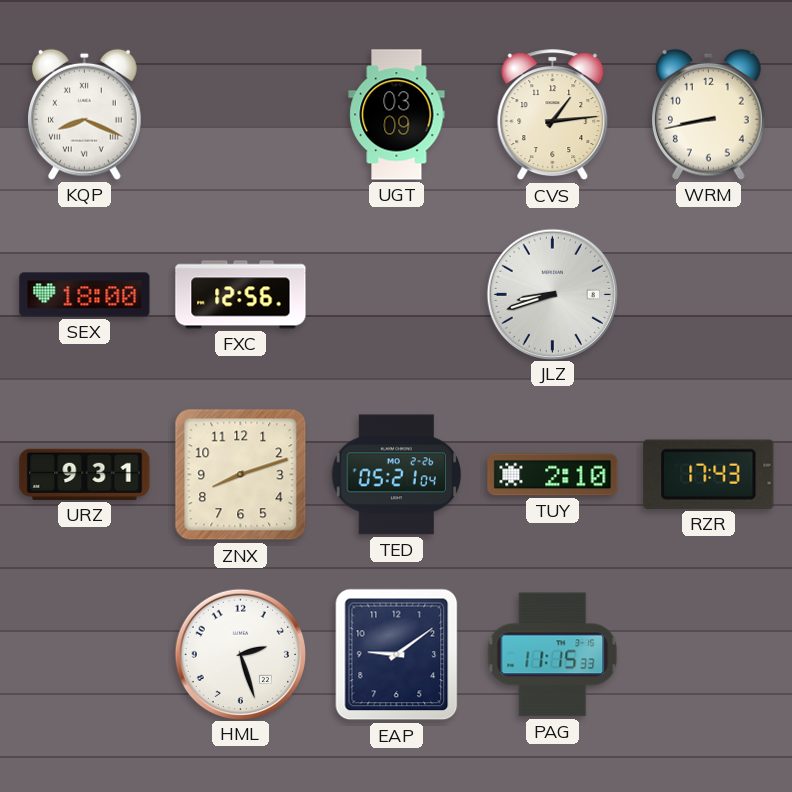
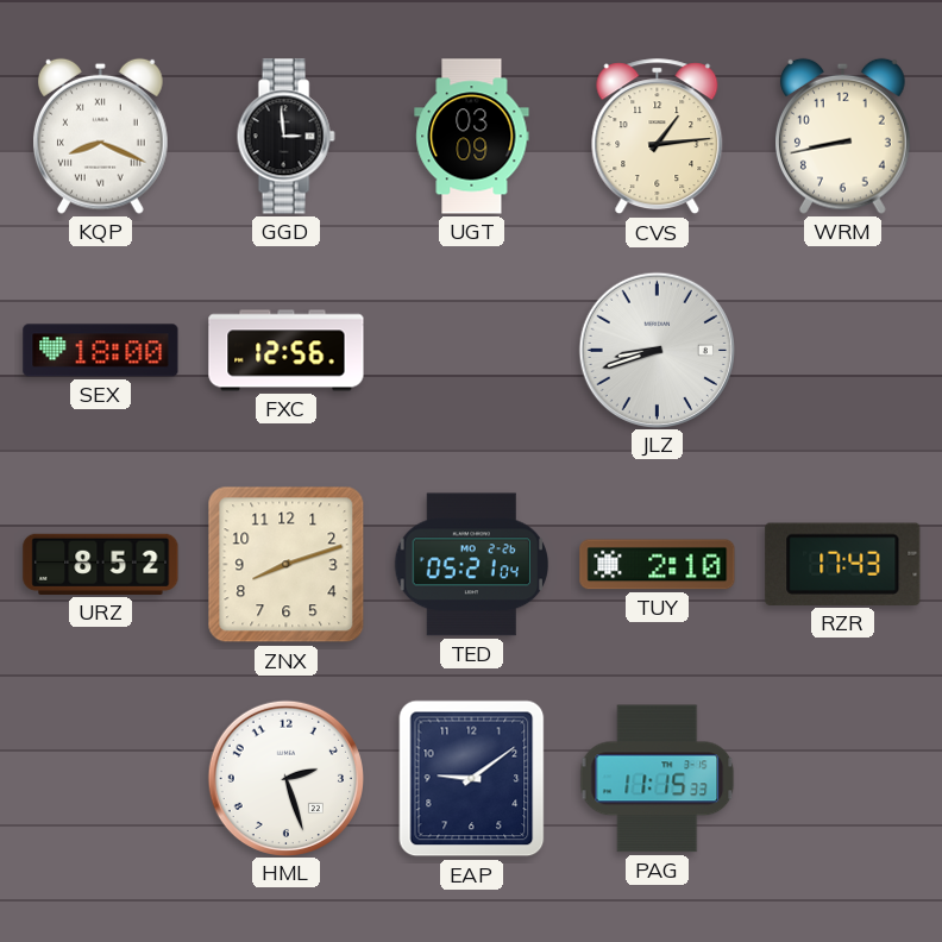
GGD: none -> 2:59
URZ: 9:31 -> 8:52
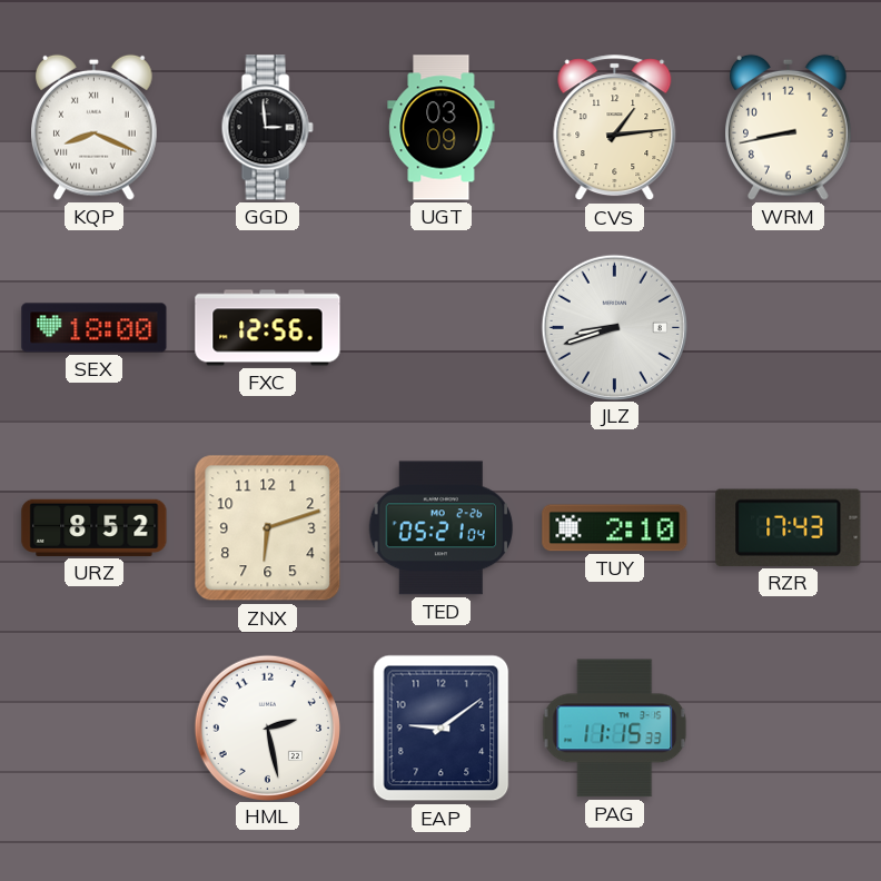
ZNX: 8:12 -> 6:12
HML: 2:27 -> 2:28
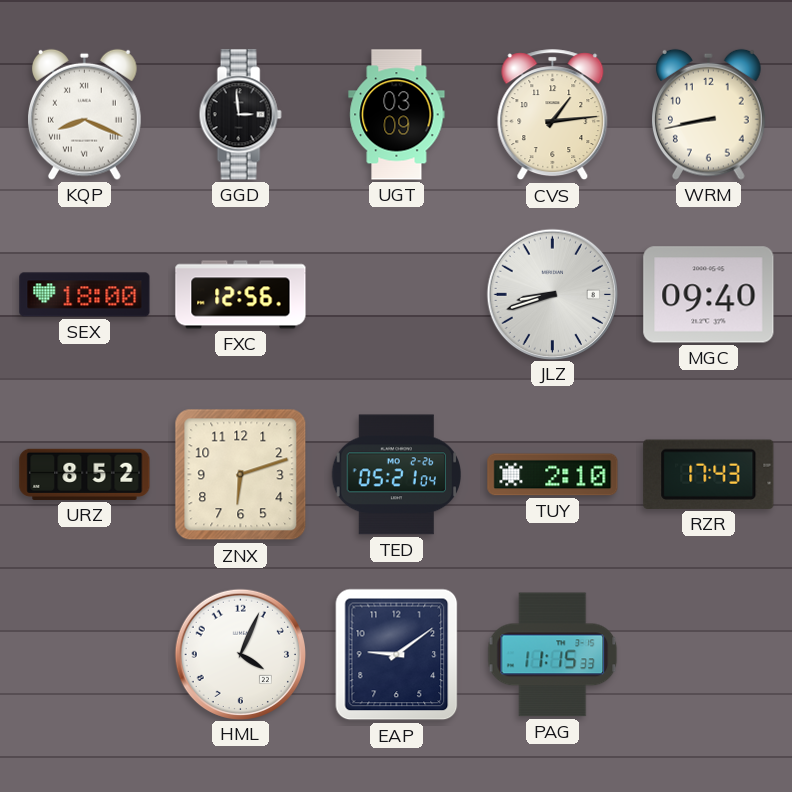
MGC: none -> 09:40
HML: 2:28 -> 4:04
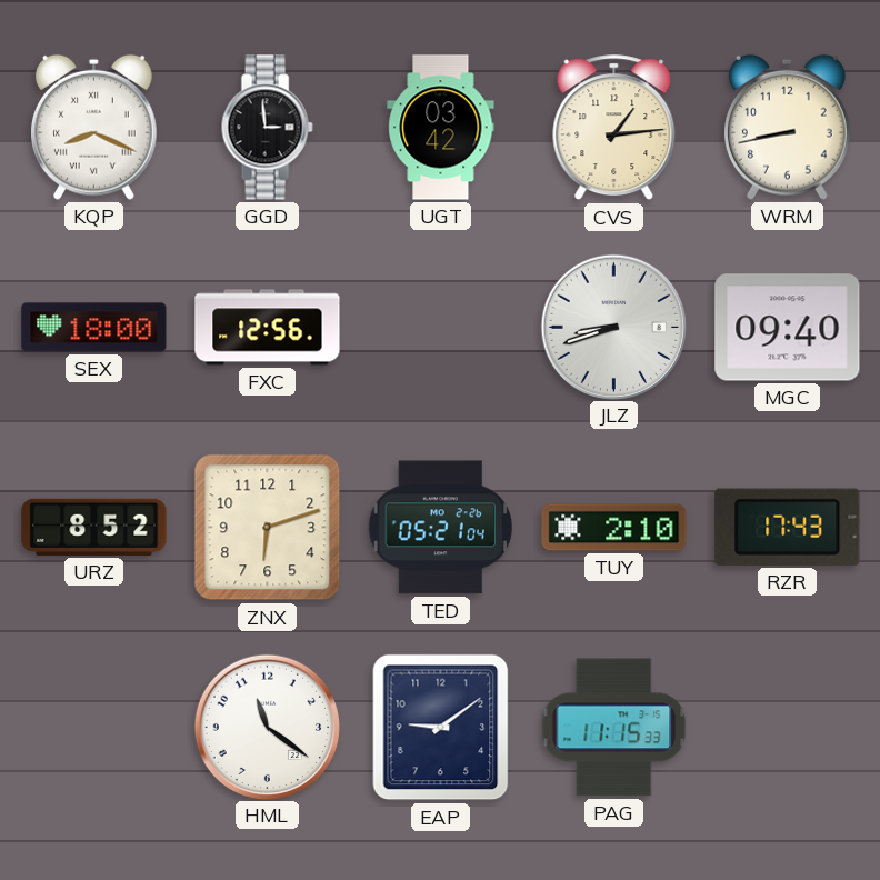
UGT: 03:09 -> 03:42
HML: 4:04 -> 11:21
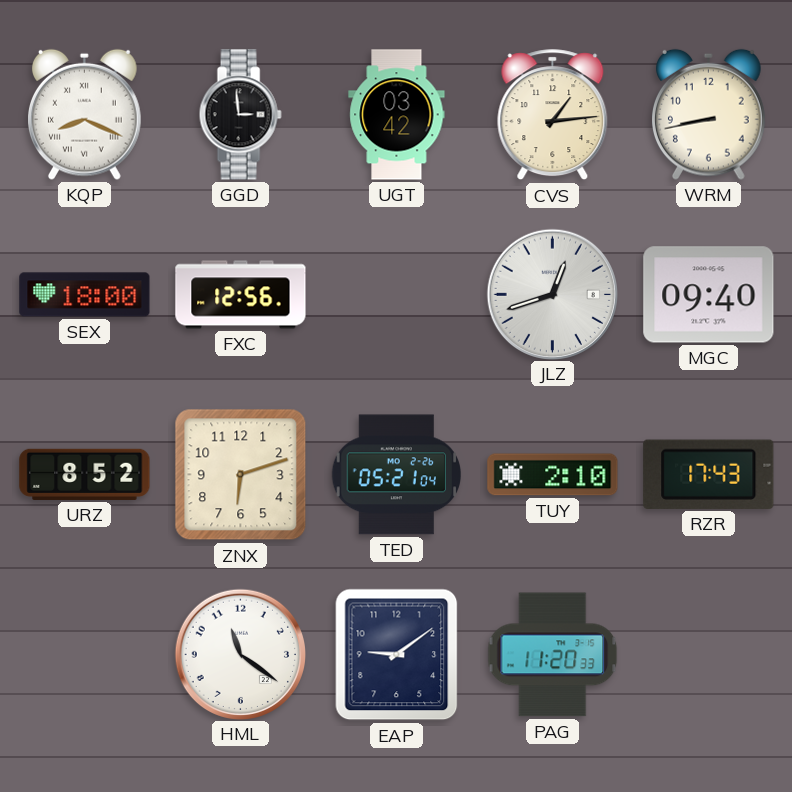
JLZ: 8:42 -> 12:42
PAG: 11:15 -> 11:20
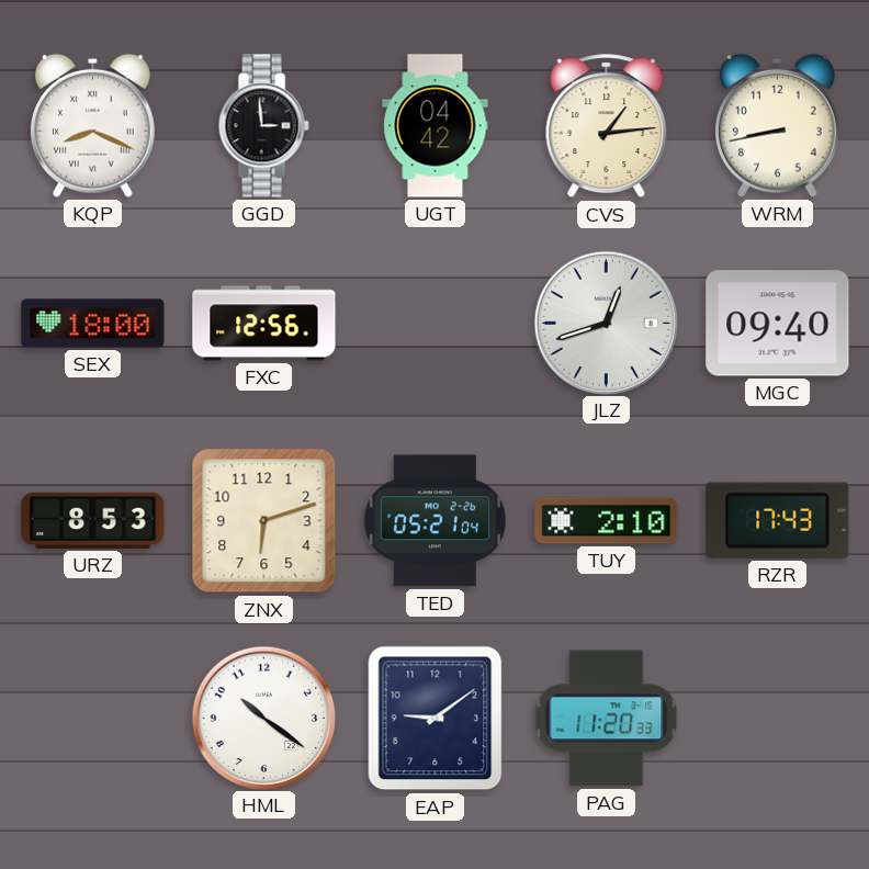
UGT: 03:42 -> 04:42
URZ: 8:52 -> 8:53
HML: 11:21 -> 10:21
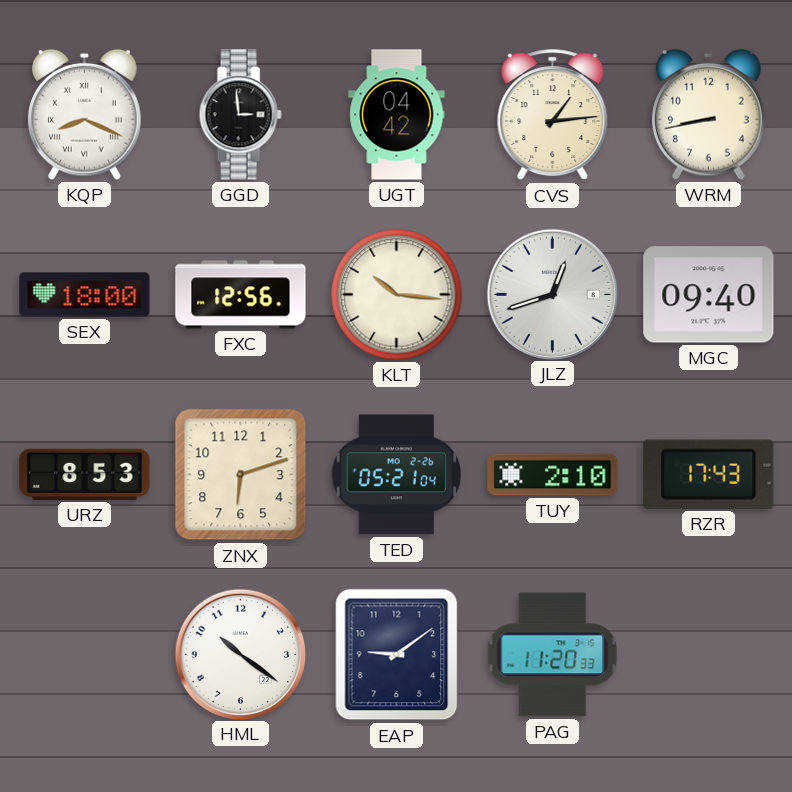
KLT: none -> 10:16
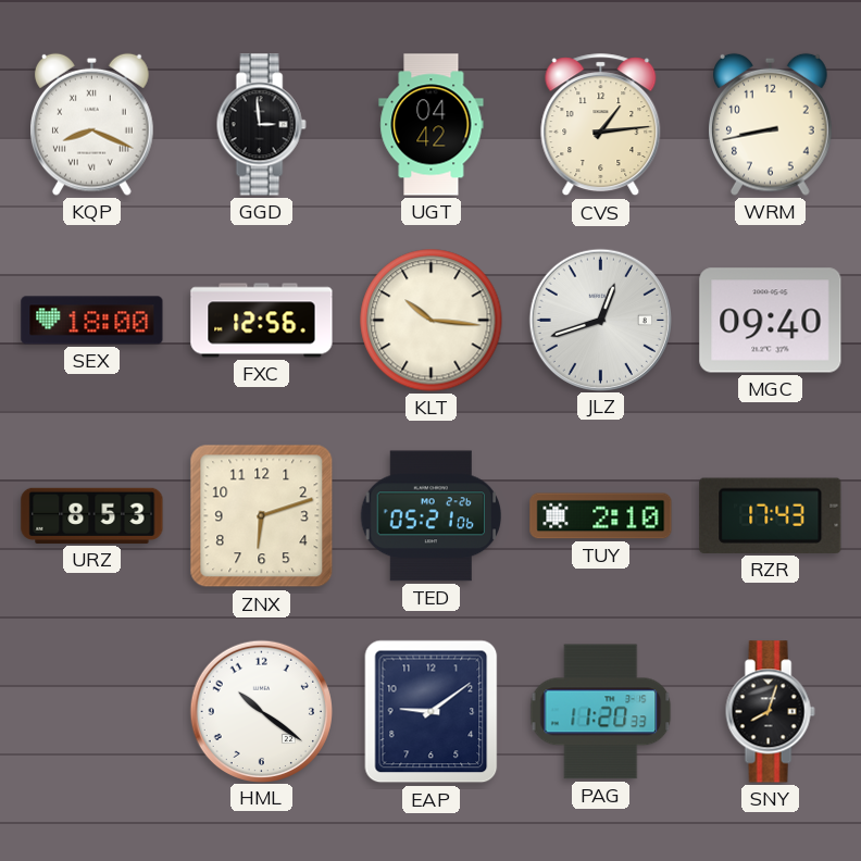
TED: 05:21:04 -> 05:21:06
SNY: none -> 8:03
